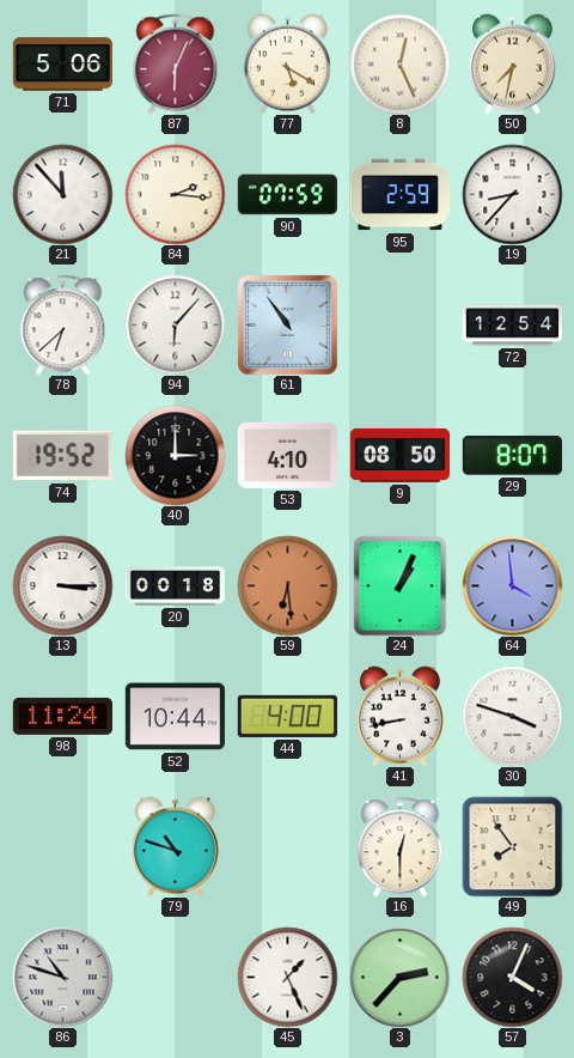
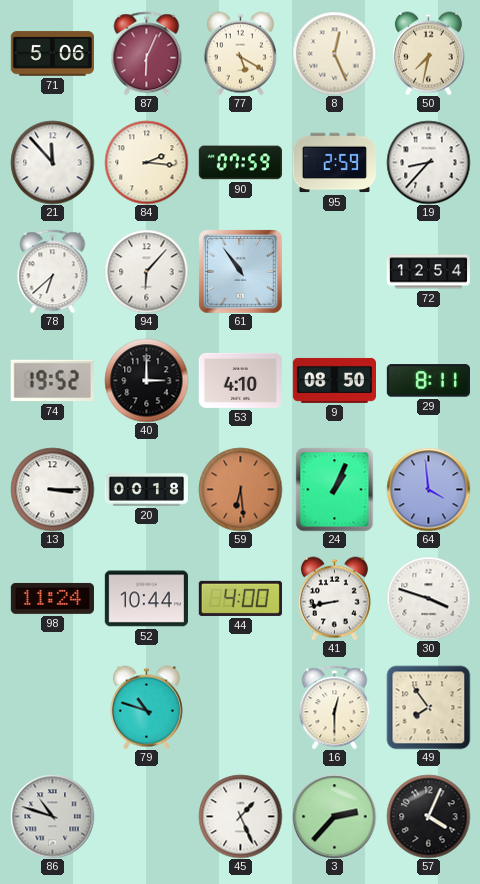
29: 8:07 -> 8:11
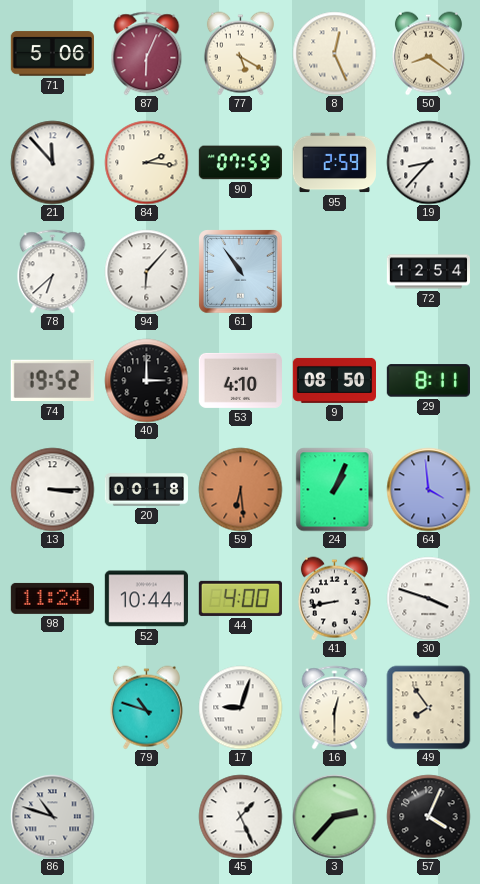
50: 7:32 -> 8:21
17: none -> 9:03
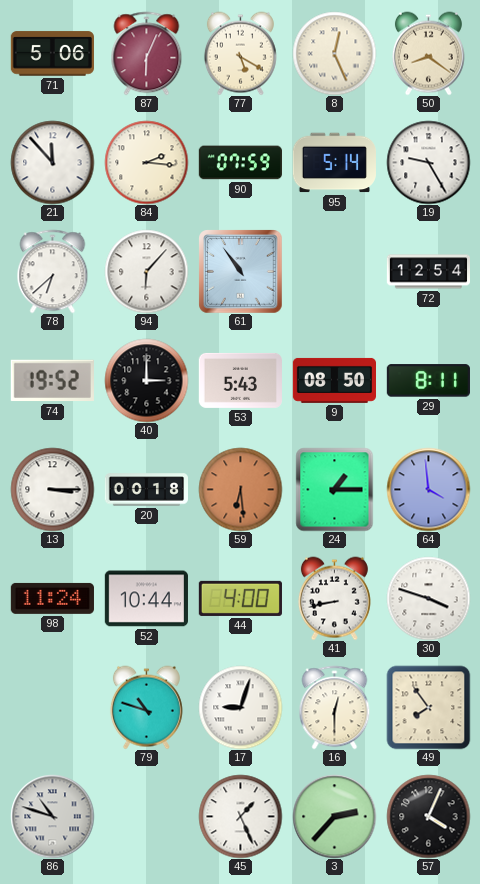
95: 2:59 -> 5:14
19: 8:37 -> 9:25
53: 4:10 -> 5:43
24: 1:04 -> 1:15
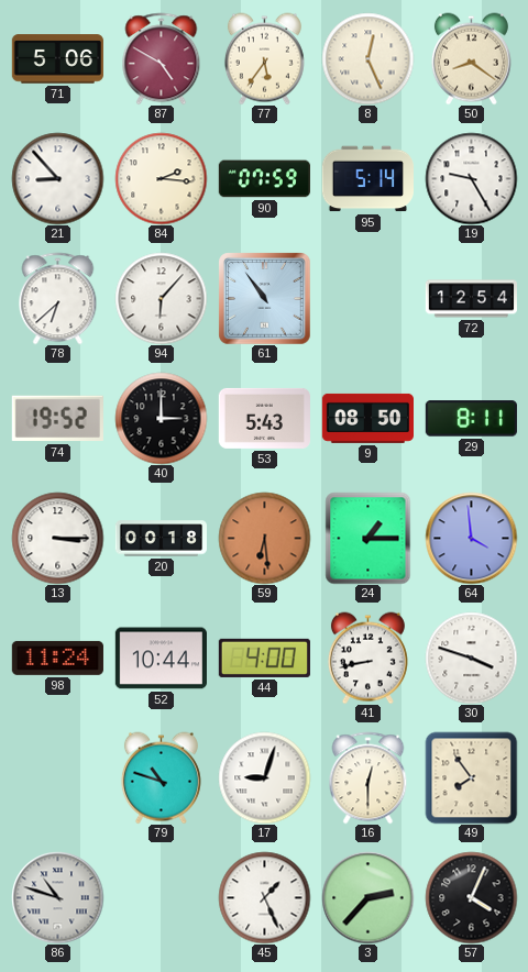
87: 6:04 -> 4:50
77: 5:20 -> 5:36
21: 11:53 -> 8:53
